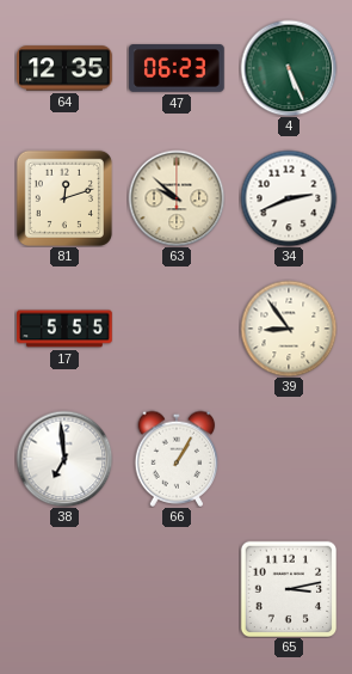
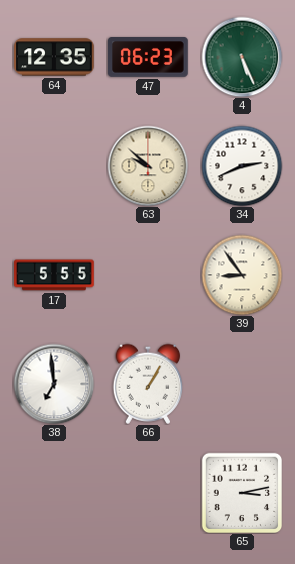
81: 12:12 -> none
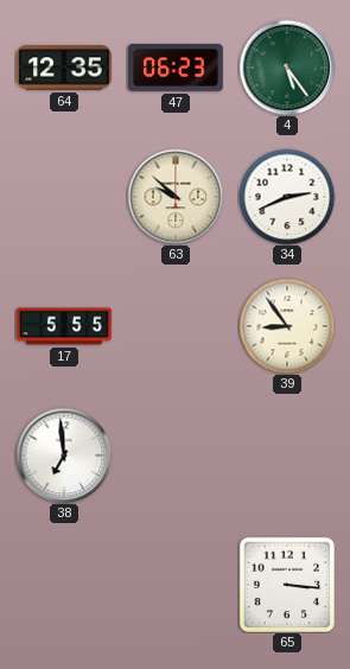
4: 5:26 -> 5:24
66: 1:05 -> none
65: 3:13 -> 3:16
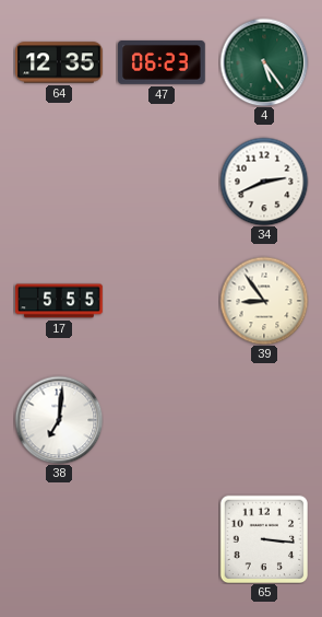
63: 9:52 -> none
38: 6:59 -> 7:01
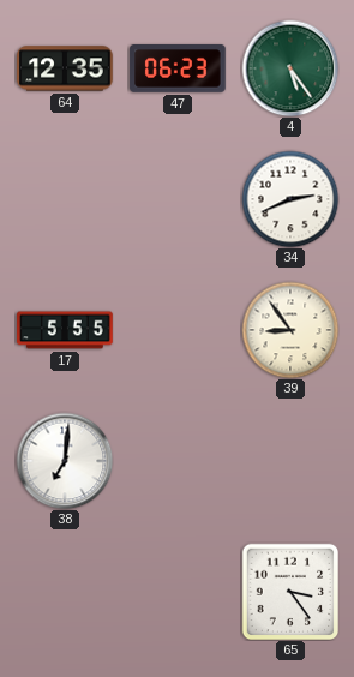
65: 3:16 -> 3:24
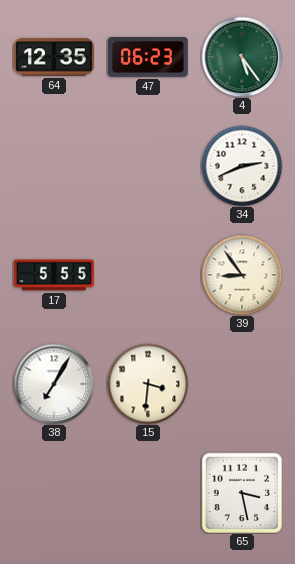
38: 7:01 -> 7:05
15: none -> 3:31
65: 3:24 -> 3:28
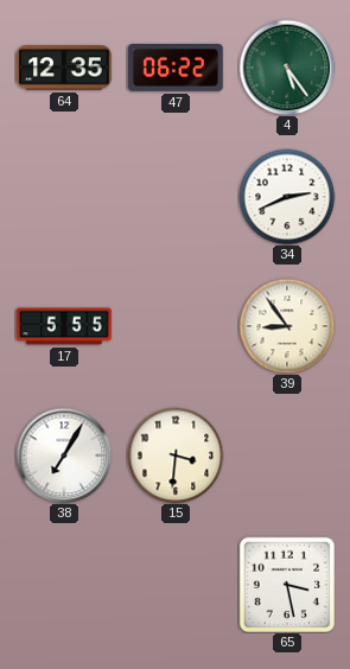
47: 06:23 -> 06:22
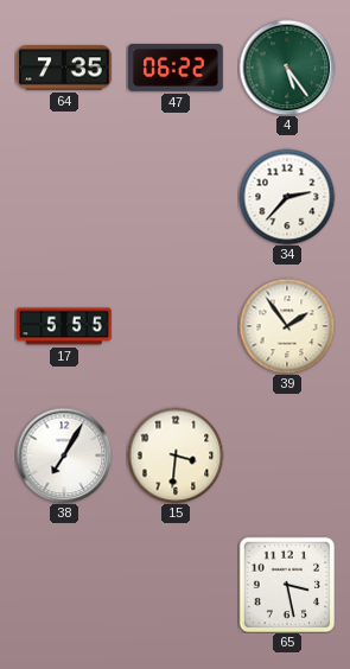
64: 12:35 -> 7:35
34: 2:41 -> 2:37
39: 8:54 -> 1:54
